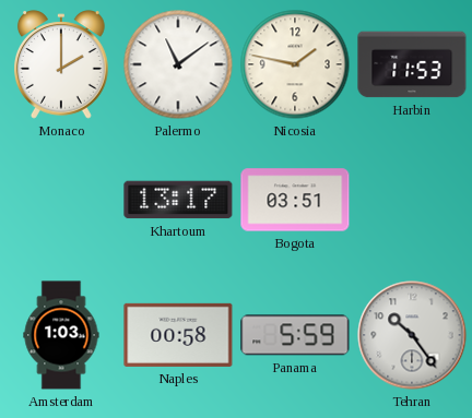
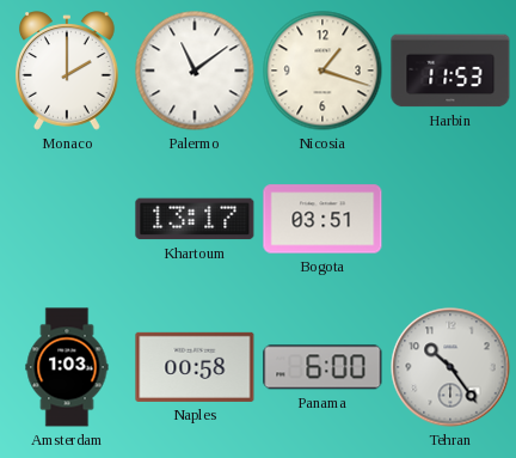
Nicosia: 1:47 -> 1:18
Panama: 5:59 -> 6:00
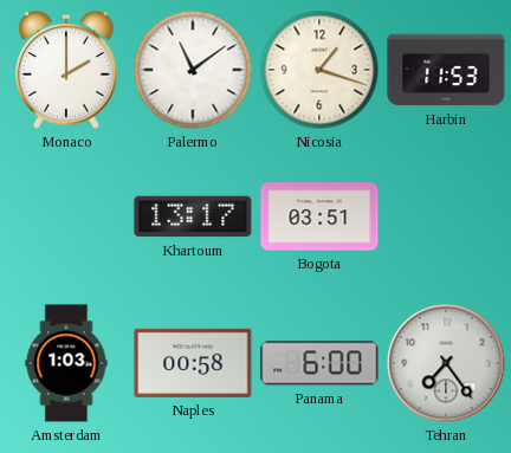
Tehran: 10:24 -> 7:24
